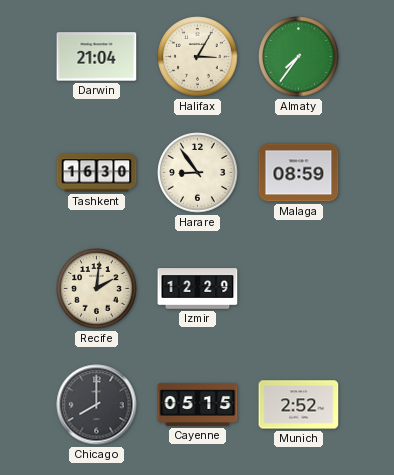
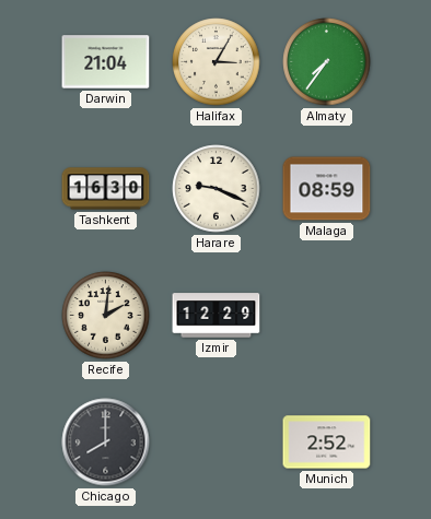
Harare: 8:54 -> 9:19
Cayenne: 05:15 -> none
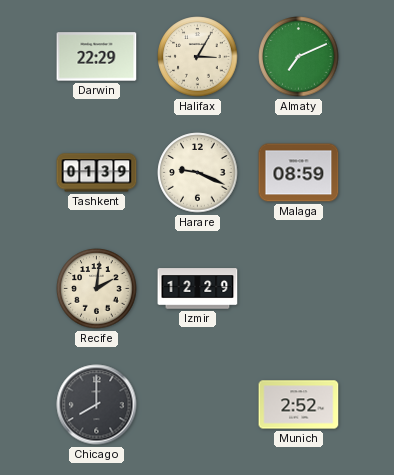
Darwin: 21:04 -> 22:29
Almaty: 7:36 -> 7:11
Tashkent: 16:30 -> 01:39
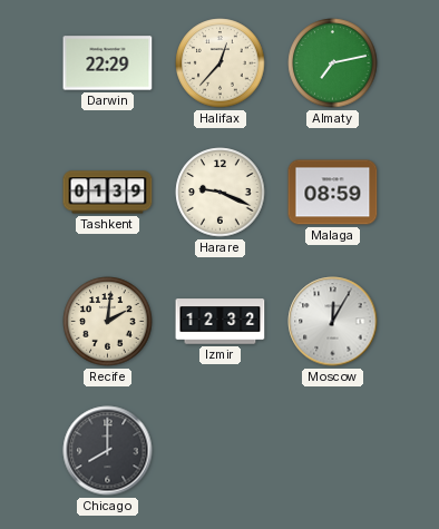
Halifax: 3:05 -> 12:37
Almaty: 7:11 -> 7:13
Izmir: 12:29 -> 12:32
Moscow: none -> 12:05
Munich: 2:52 -> none
